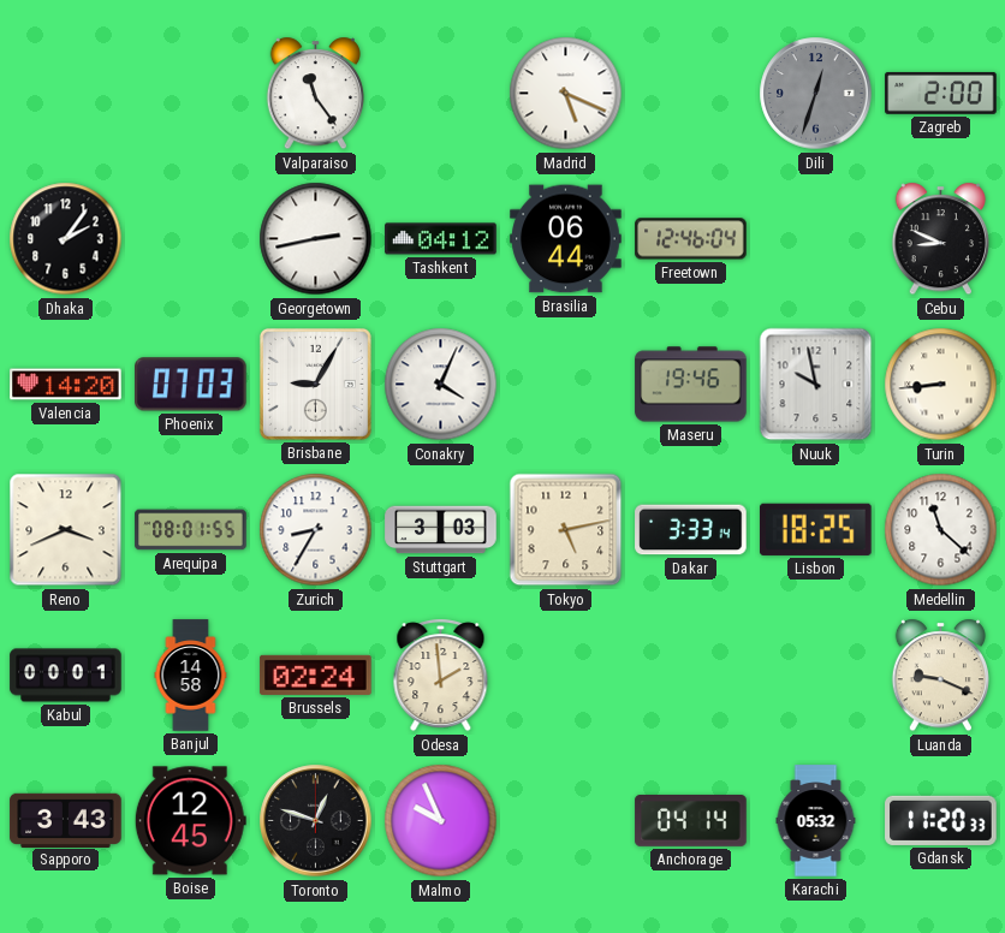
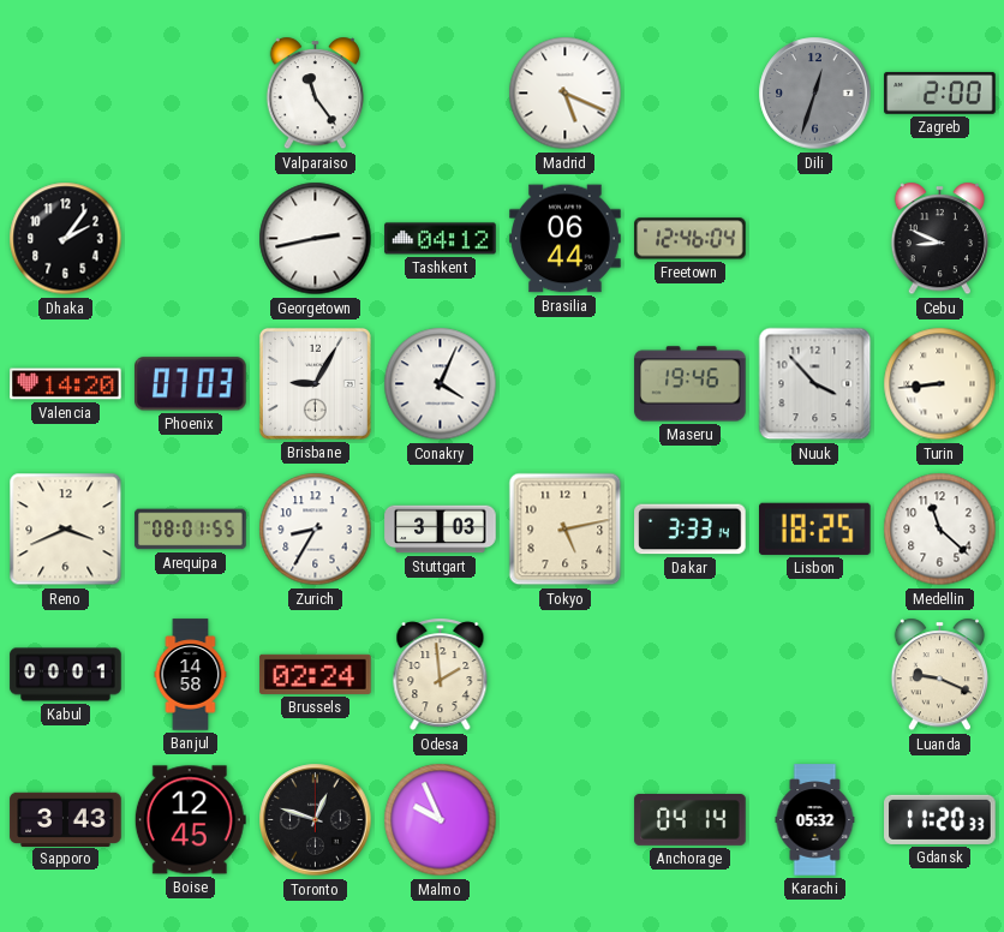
Nuuk: 9:58 -> 3:53
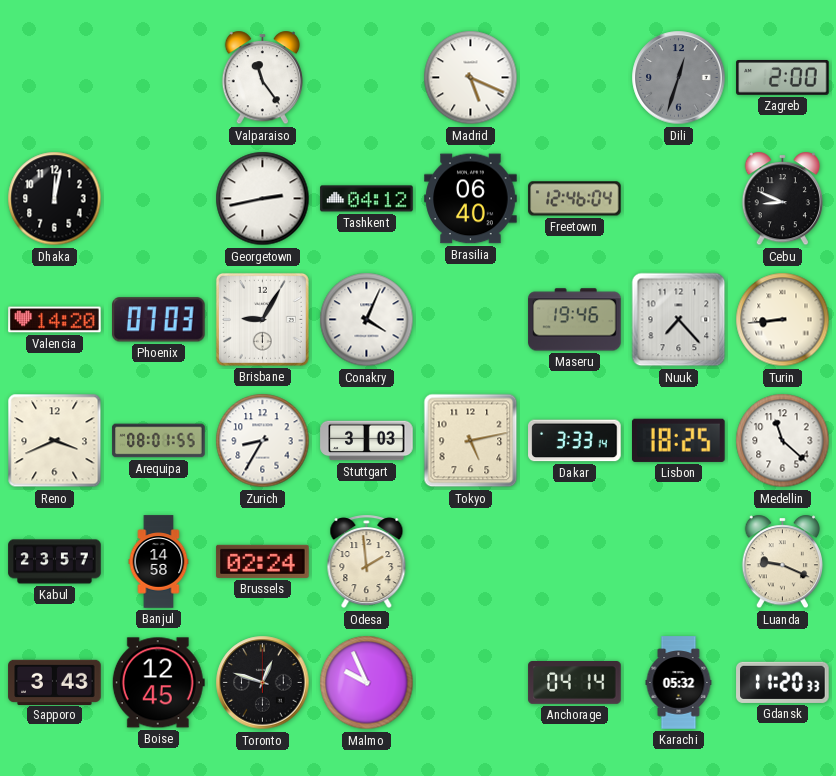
Dhaka: 2:06 -> 12:02
Brasilia: 06:44 -> 06:40
Nuuk: 3:53 -> 7:23
Kabul: 00:01 -> 23:57
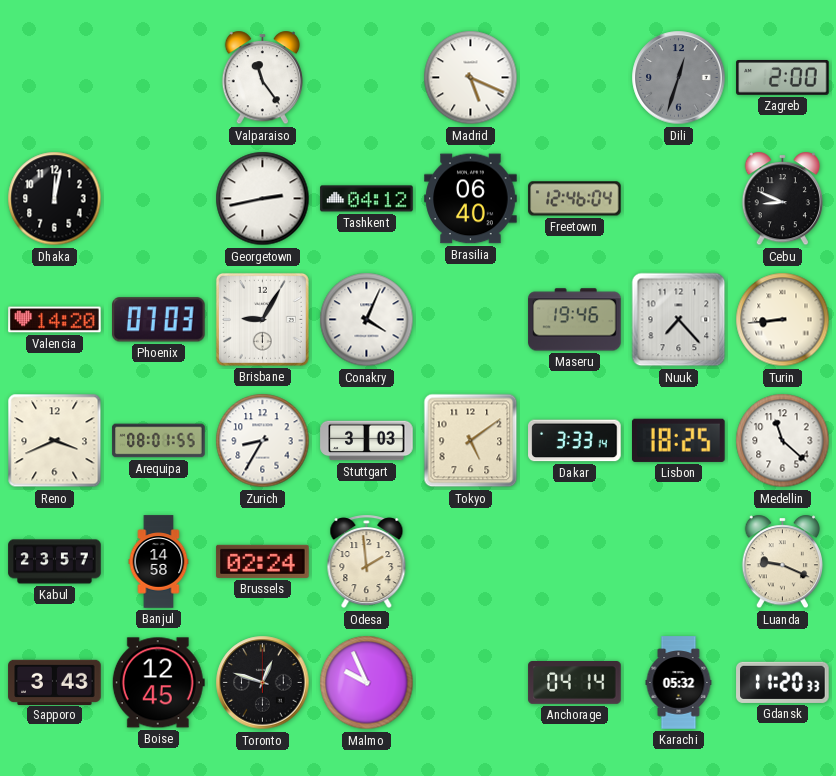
Tokyo: 5:13 -> 5:09
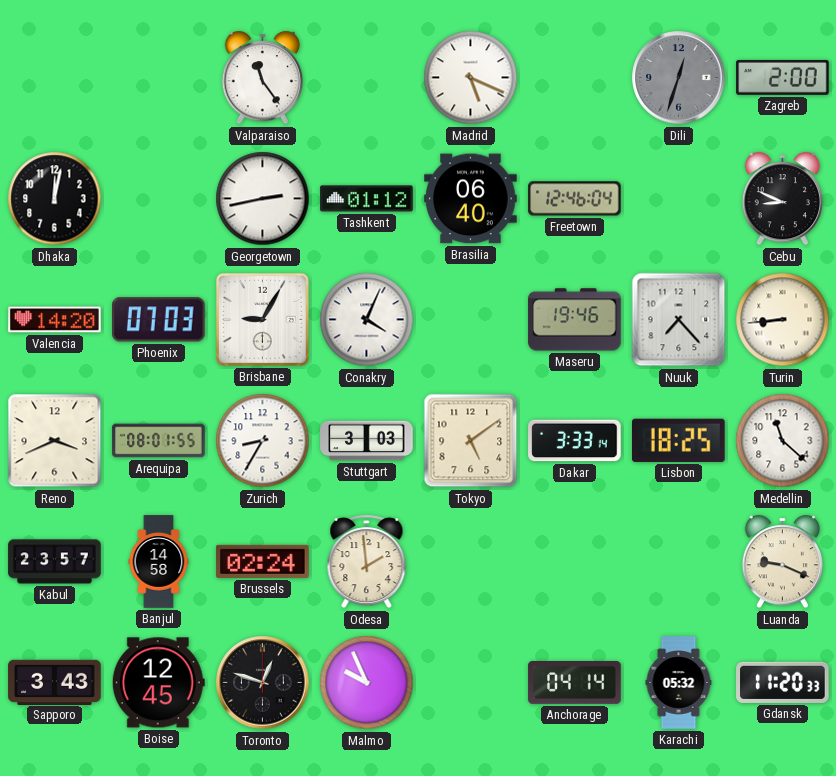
Tashkent: 04:12 -> 01:12
